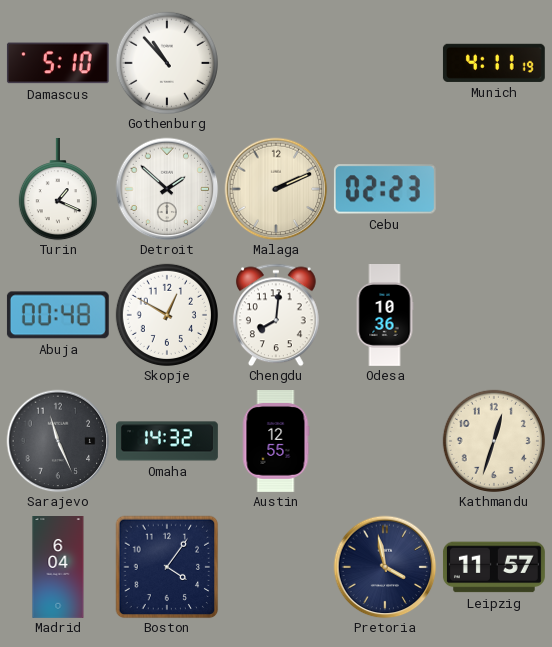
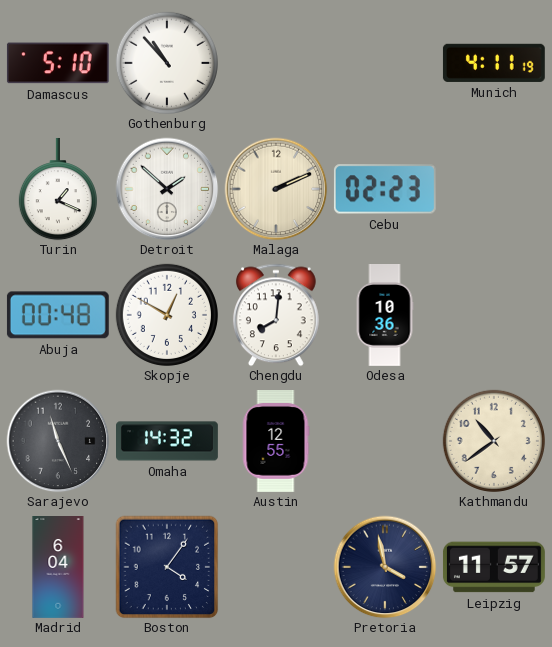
Kathmandu: 12:33 -> 10:39
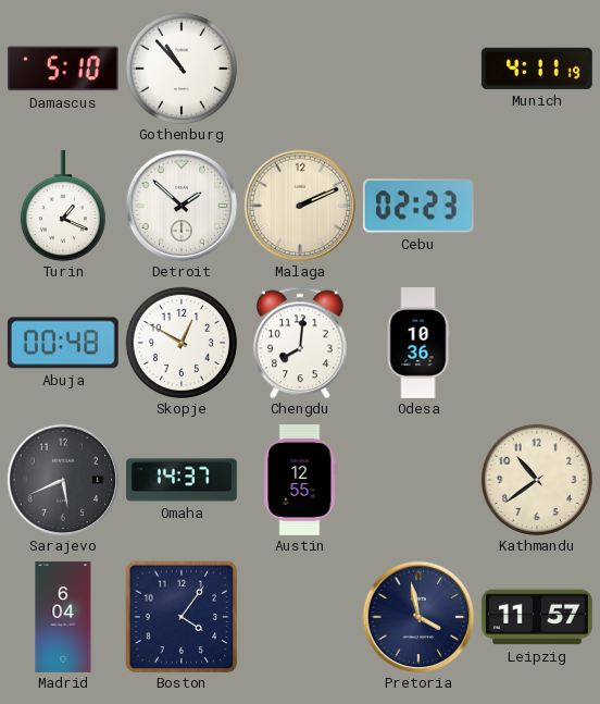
Sarajevo: 11:26 -> 5:41
Omaha: 14:32 -> 14:37
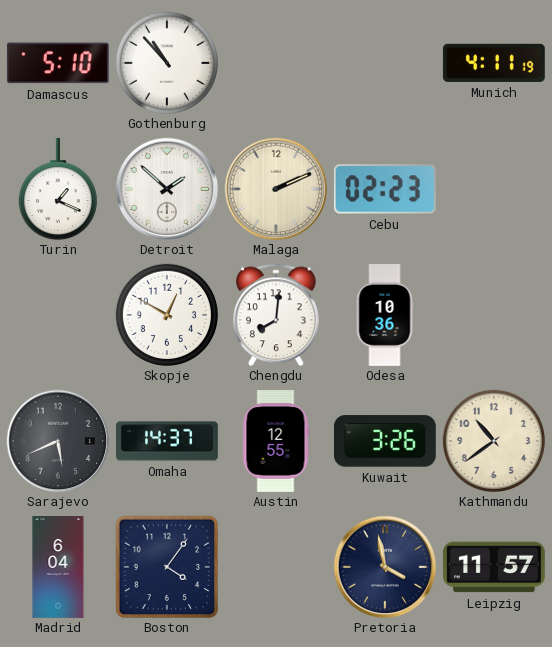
Abuja: 00:48 -> none
Kuwait: none -> 3:26
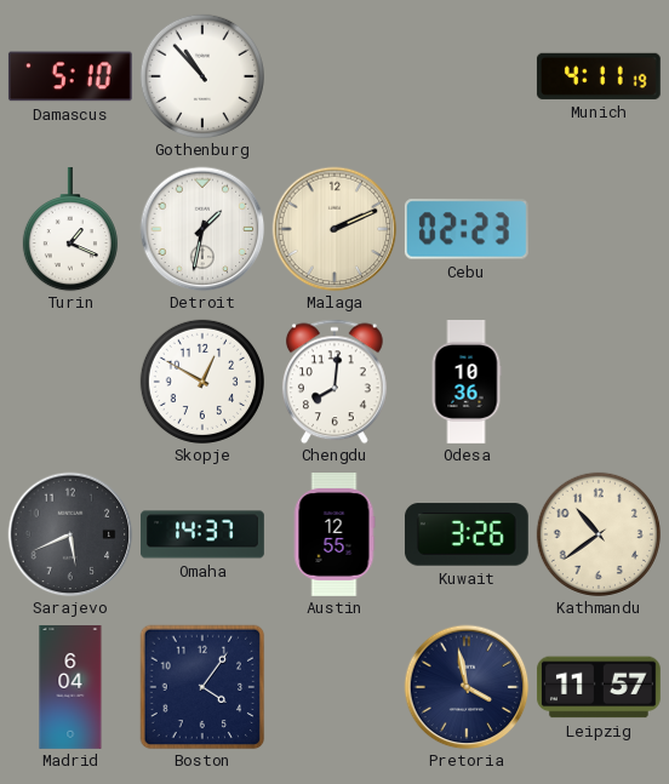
Detroit: 1:52 -> 1:32
